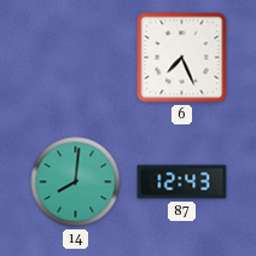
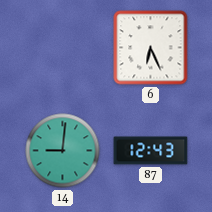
6: 7:26 -> 6:26
14: 8:01 -> 9:01
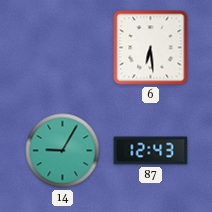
6: 6:26 -> 6:29
14: 9:01 -> 9:05
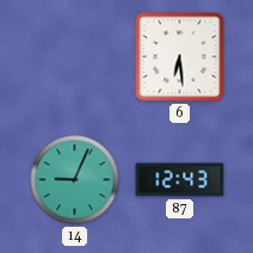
14: 9:05 -> 9:04
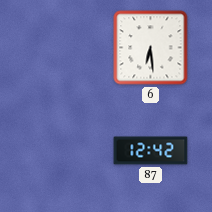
14: 9:04 -> none
87: 12:43 -> 12:42
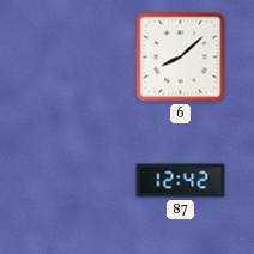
6: 6:29 -> 8:08
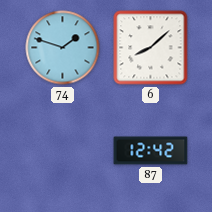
74: none -> 1:48
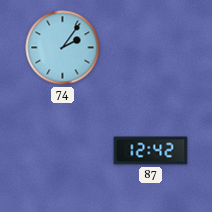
74: 1:48 -> 2:06
6: 8:08 -> none
